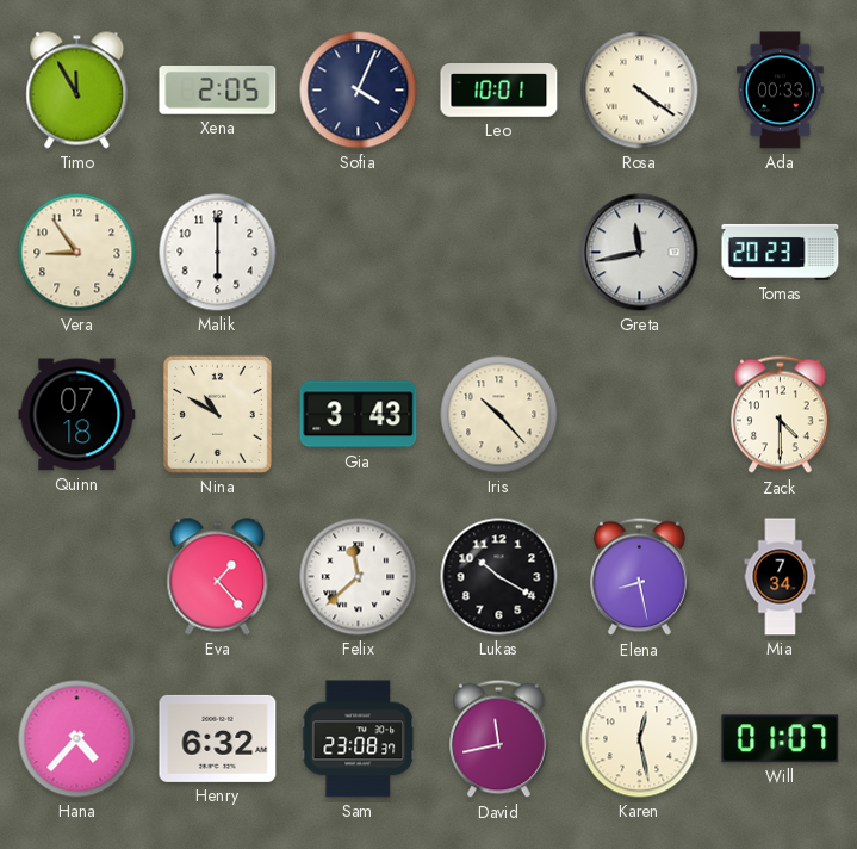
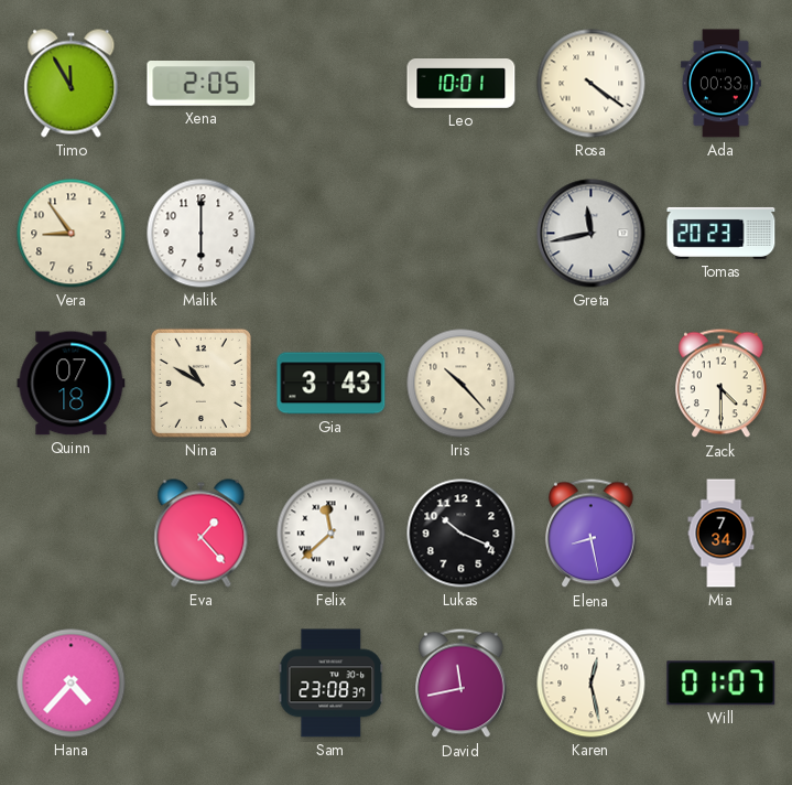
Sofia: 4:04 -> none
Lukas: 10:20 -> 10:19
Henry: 6:32 -> none
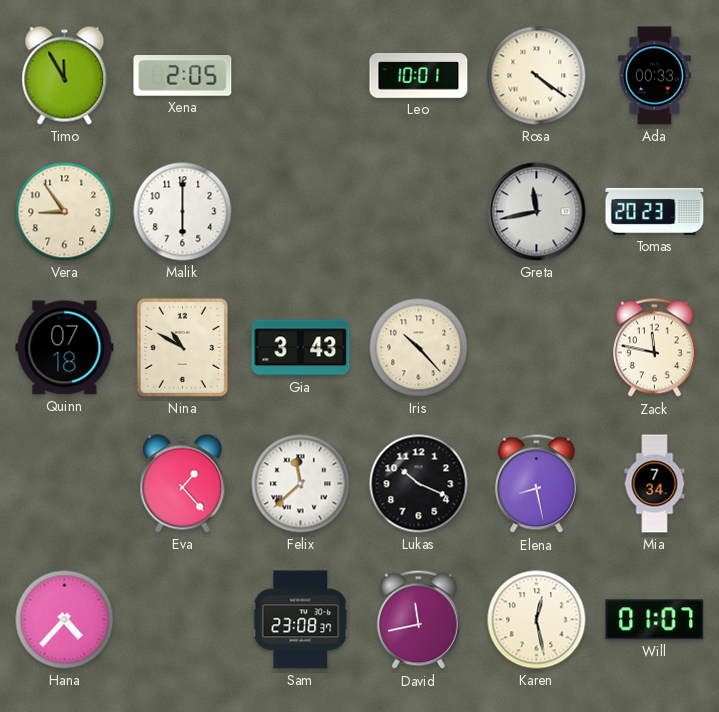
Zack: 4:30 -> 11:47
